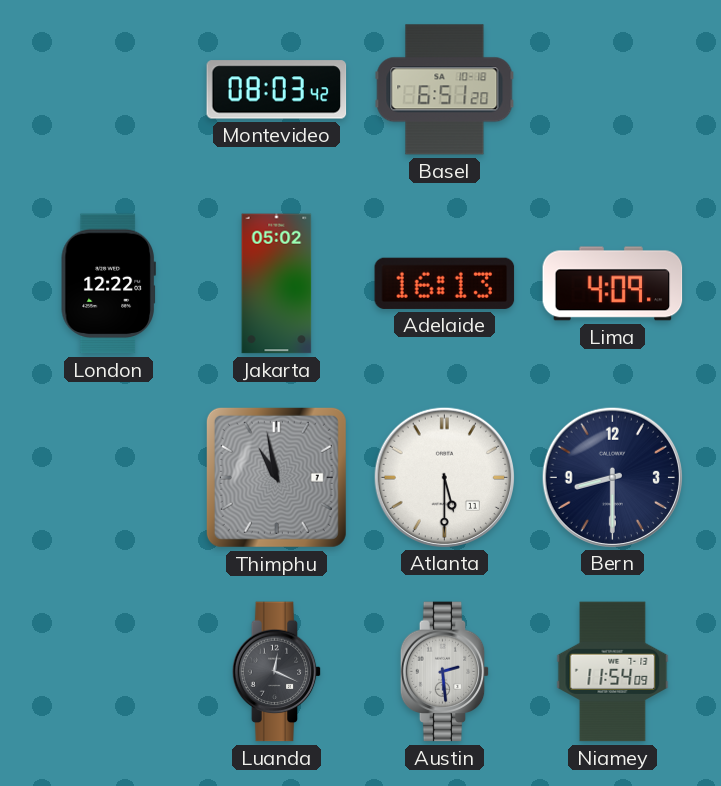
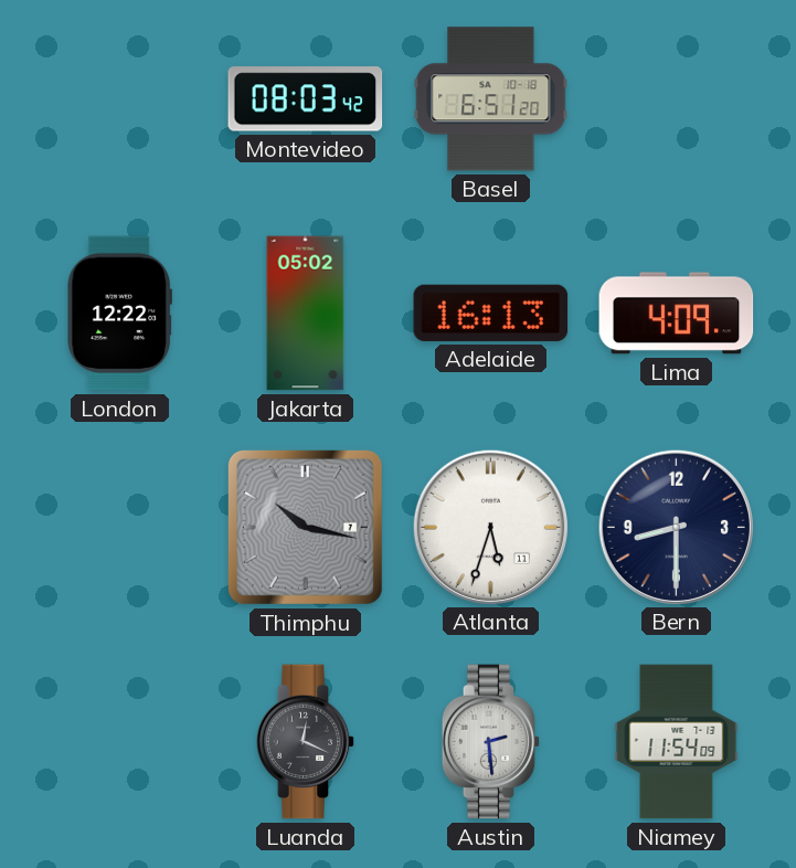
Thimphu: 10:58 -> 10:17
Atlanta: 5:30 -> 5:33
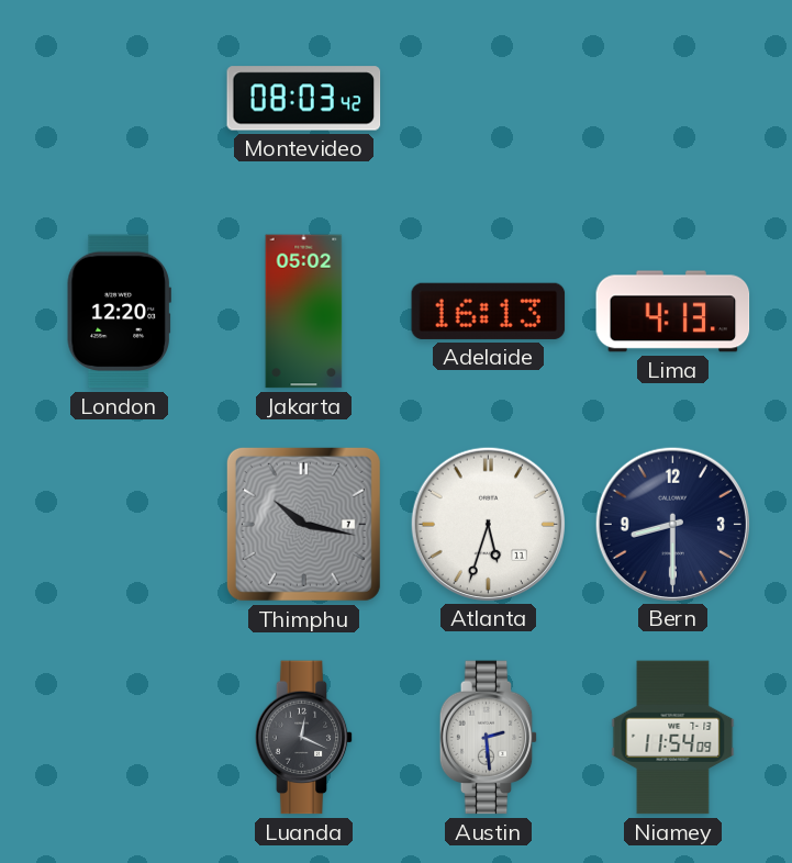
Basel: 6:51 -> none
London: 12:22 -> 12:20
Lima: 4:09 -> 4:13
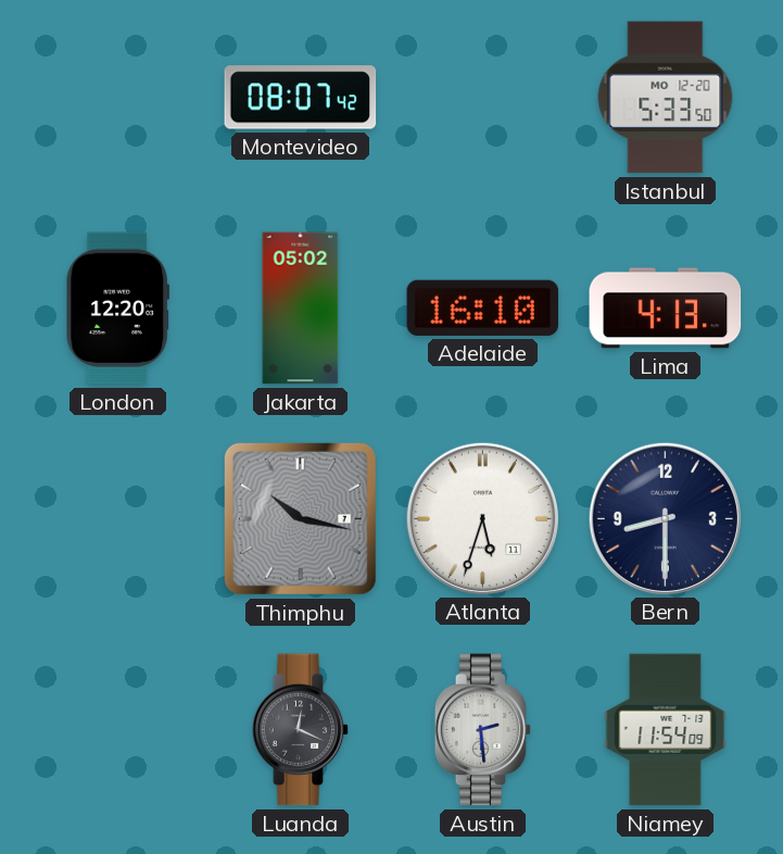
Montevideo: 08:03 -> 08:07
Istanbul: none -> 5:33
Adelaide: 16:13 -> 16:10
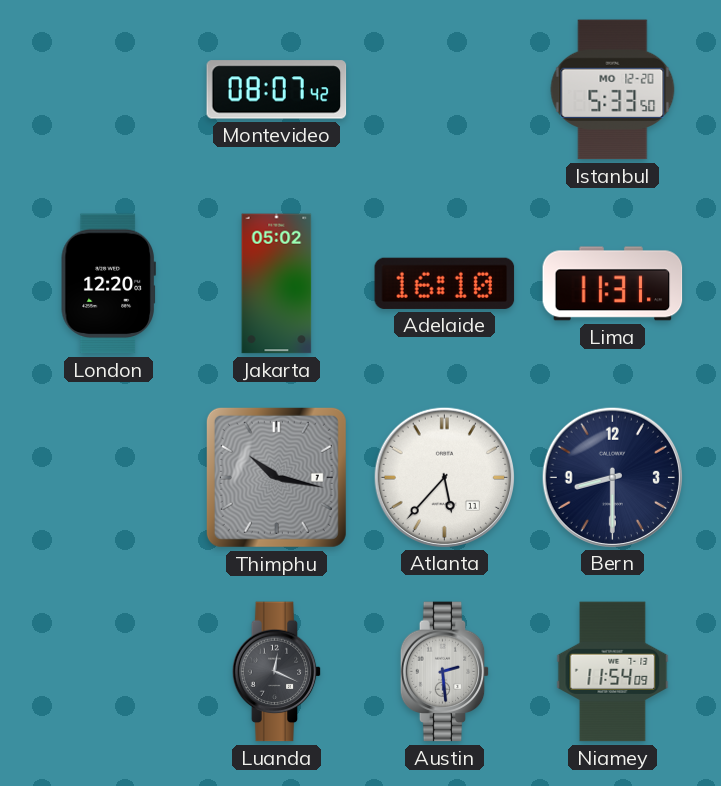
Lima: 4:13 -> 11:31
Atlanta: 5:33 -> 5:37
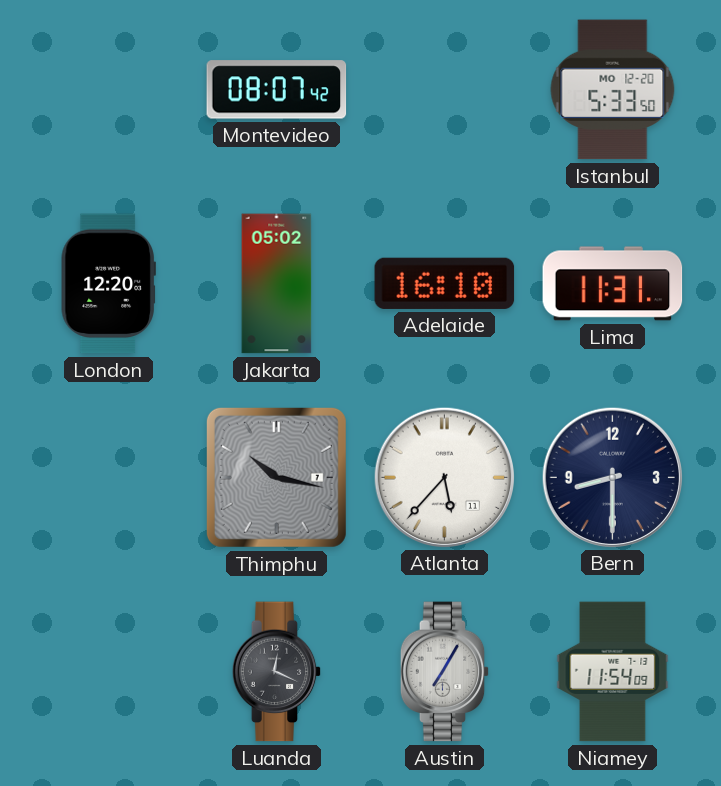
Austin: 2:29 -> 7:05
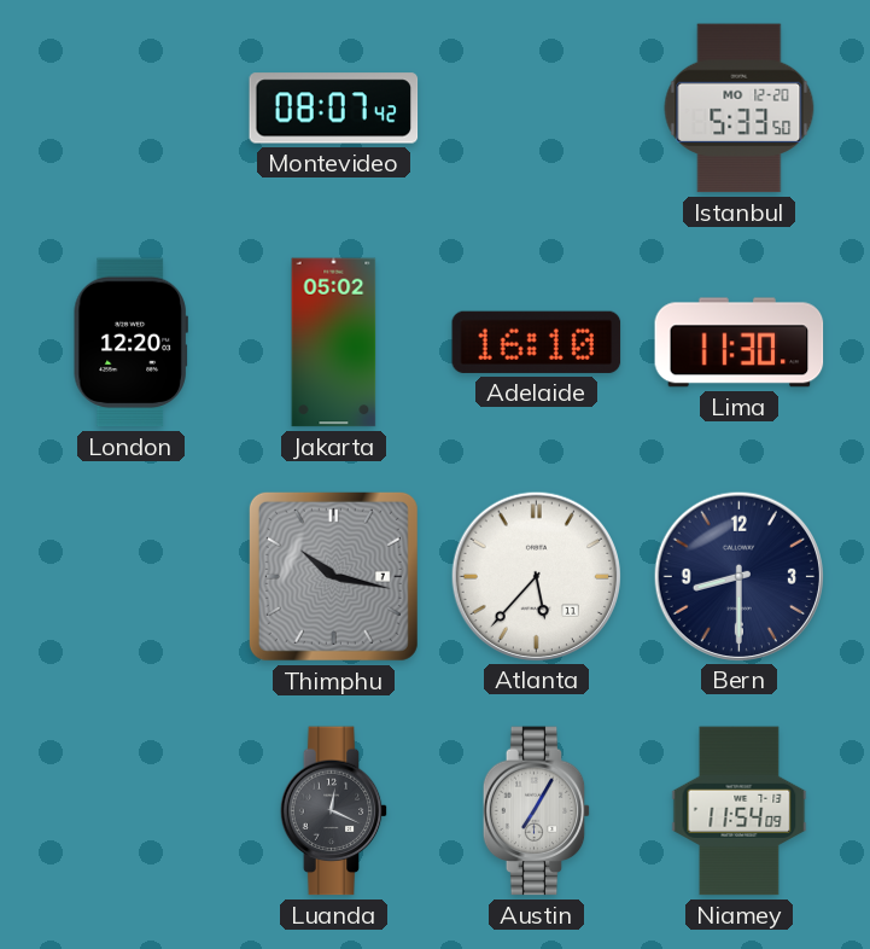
Lima: 11:31 -> 11:30
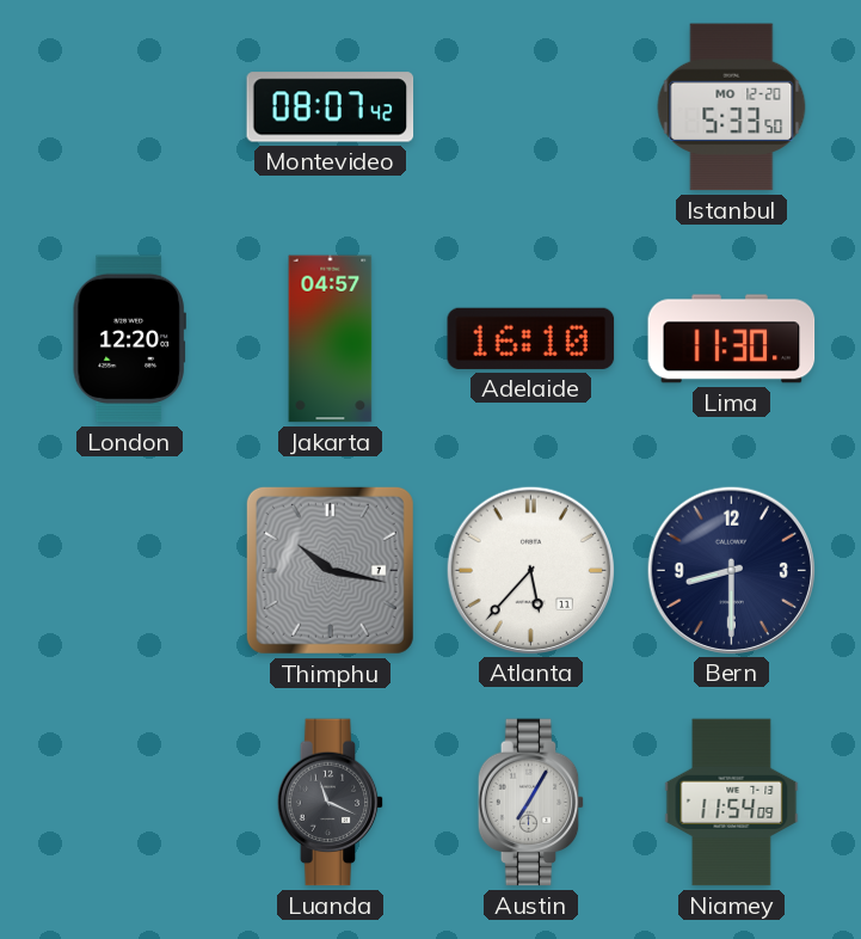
Jakarta: 05:02 -> 04:57
Luanda: 12:19 -> 11:19
